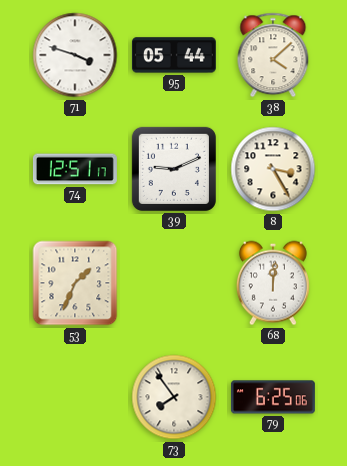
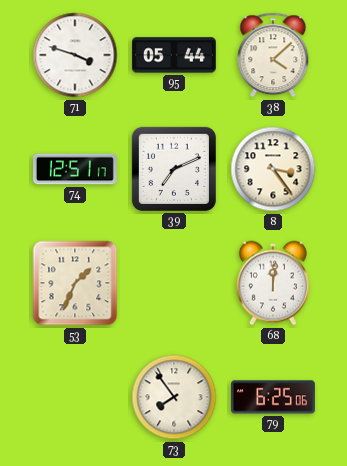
39: 9:11 -> 7:11
8: 3:25 -> 3:24
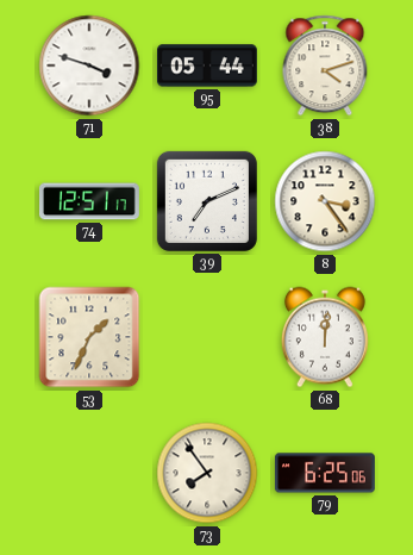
38: 4:08 -> 4:12
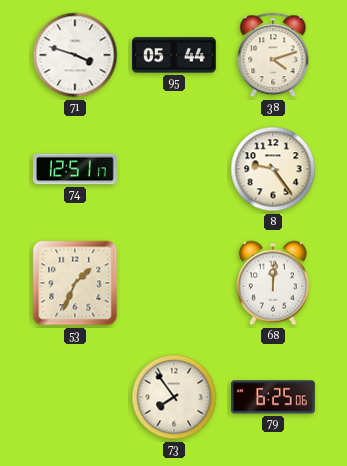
39: 7:11 -> none
8: 3:24 -> 9:24
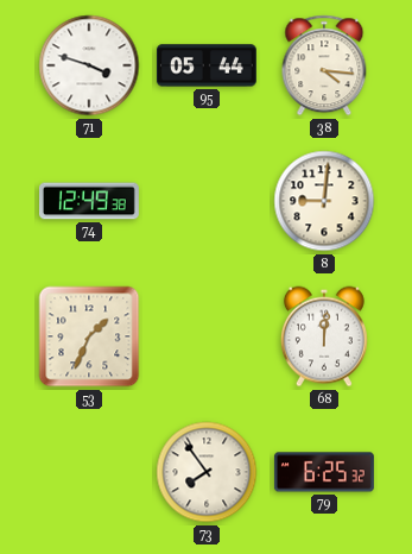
38: 4:12 -> 4:16
74: 12:51 -> 12:49
8: 9:24 -> 9:01
79: 6:25:06 -> 6:25:32
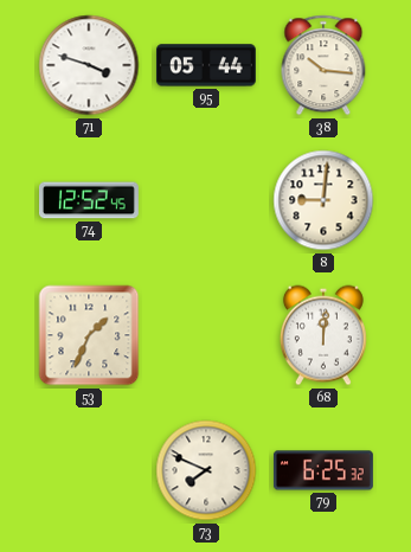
38: 4:16 -> 10:16
74: 12:49 -> 12:52
73: 7:54 -> 7:49
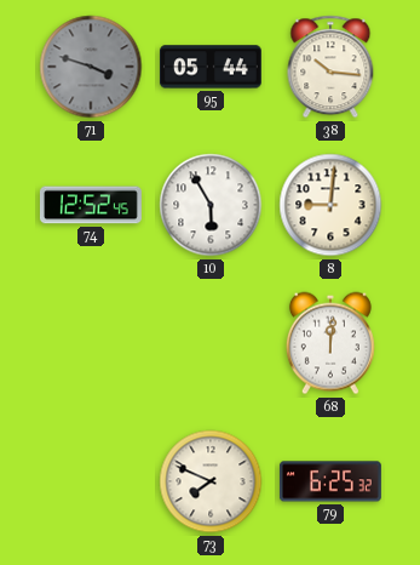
71 dial: white -> grey
10: none -> 5:55
53: 1:34 -> none
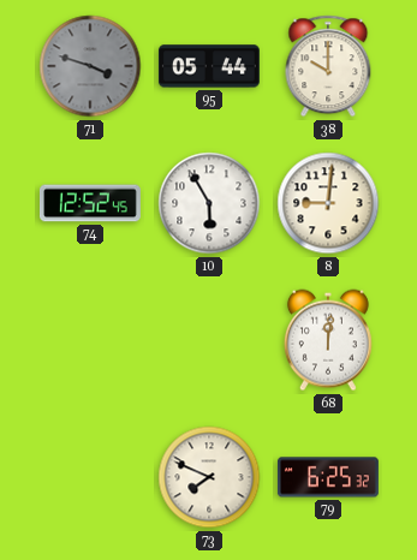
38: 10:16 -> 10:00
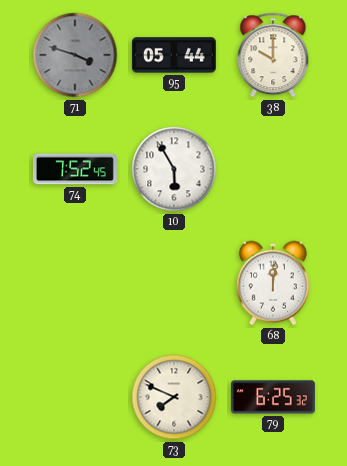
74: 12:52 -> 7:52
8: 9:01 -> none
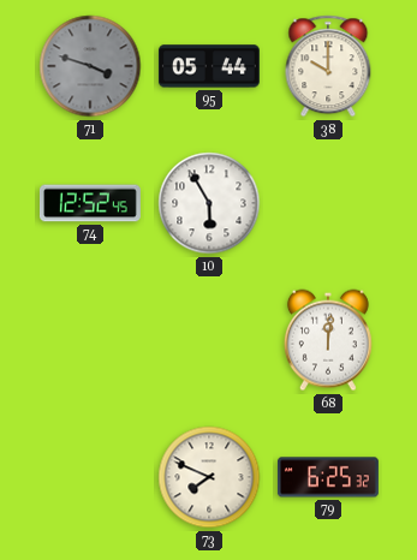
74: 7:52 -> 12:52
